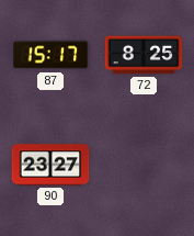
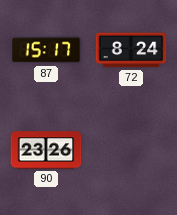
72: 8:25 -> 8:24
90: 23:27 -> 23:26
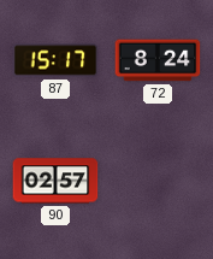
90: 23:26 -> 02:57
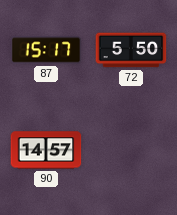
72: 8:24 -> 5:50
90: 02:57 -> 14:57
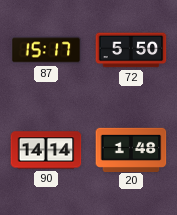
90: 14:57 -> 14:14
20: none -> 1:48
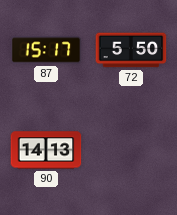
90: 14:14 -> 14:13
20: 1:48 -> none
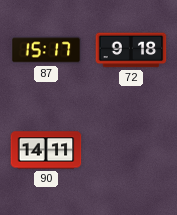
72: 5:50 -> 9:18
90: 14:13 -> 14:11
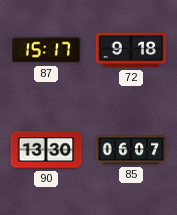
90: 14:11 -> 13:30
85: none -> 06:07
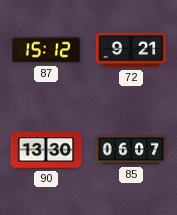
87: 15:17 -> 15:12
72: 9:18 -> 9:21
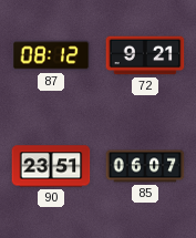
87: 15:12 -> 08:12
90: 13:30 -> 23:51
